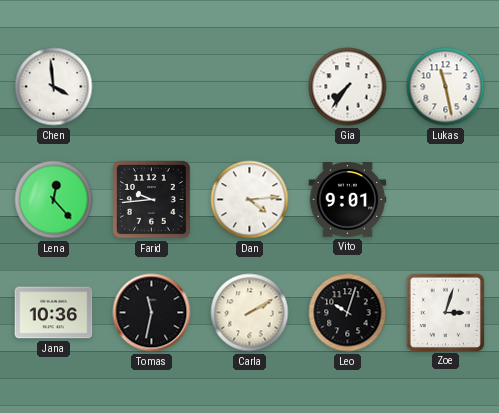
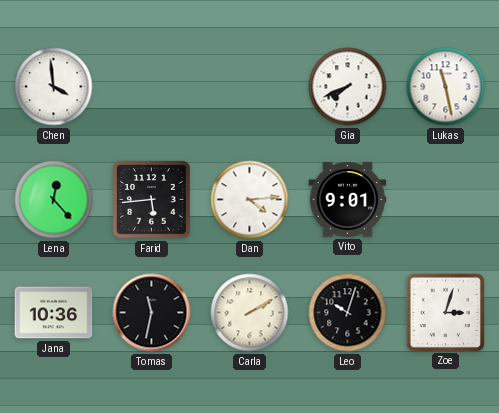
Gia: 7:36 -> 7:41
Farid: 9:44 -> 5:44
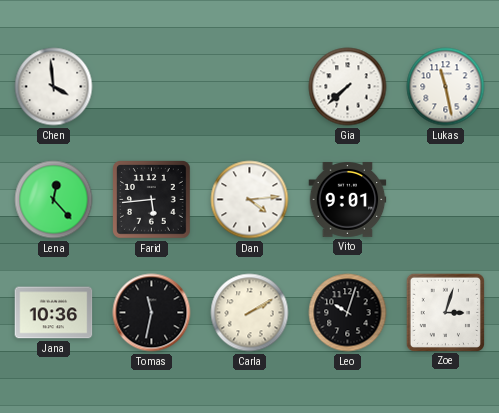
Gia: 7:41 -> 7:38
